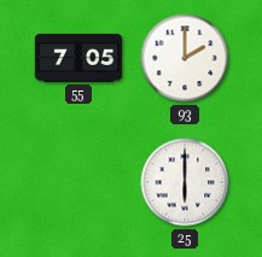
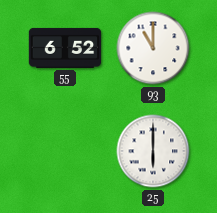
55: 7:05 -> 6:52
93: 2:00 -> 11:00
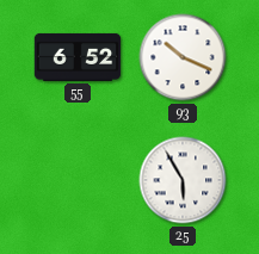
93: 11:00 -> 10:19
25: 6:00 -> 5:55
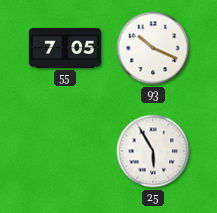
55: 6:52 -> 7:05
